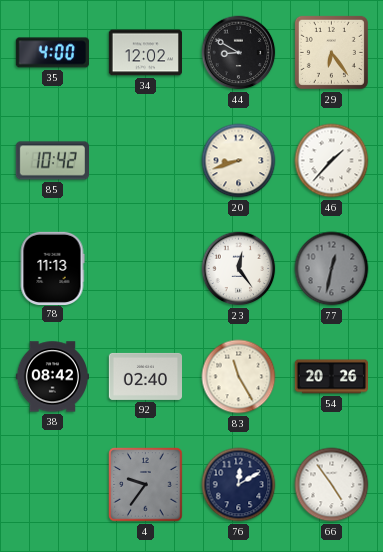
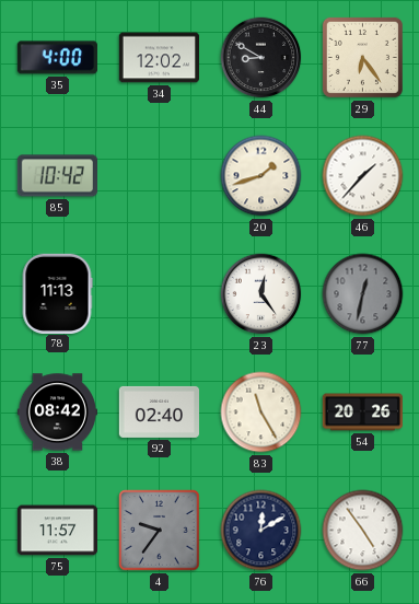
20: 8:42 -> 1:42
75: none -> 11:57
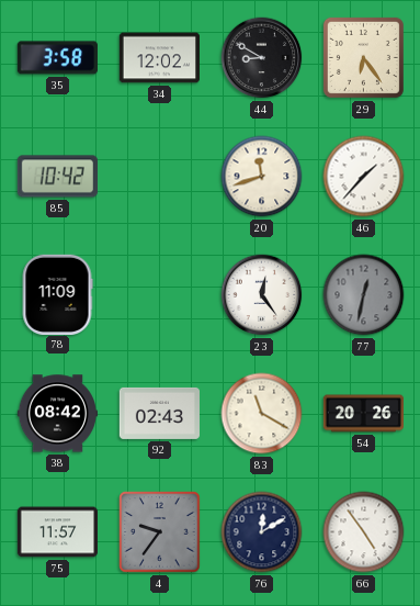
35: 4:00 -> 3:58
20: 1:42 -> 11:42
78: 11:13 -> 11:09
92: 02:40 -> 02:43
83: 11:25 -> 11:20
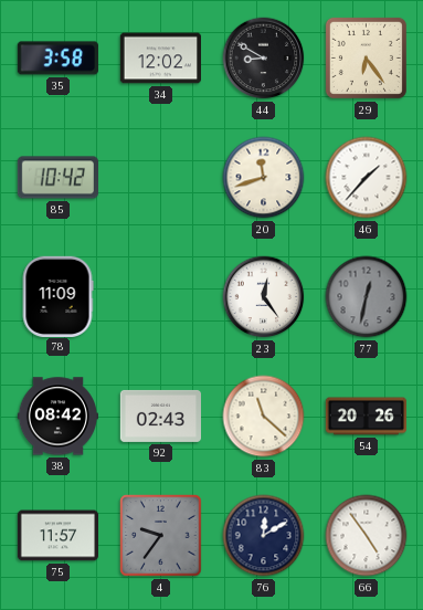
83: 11:20 -> 11:22
